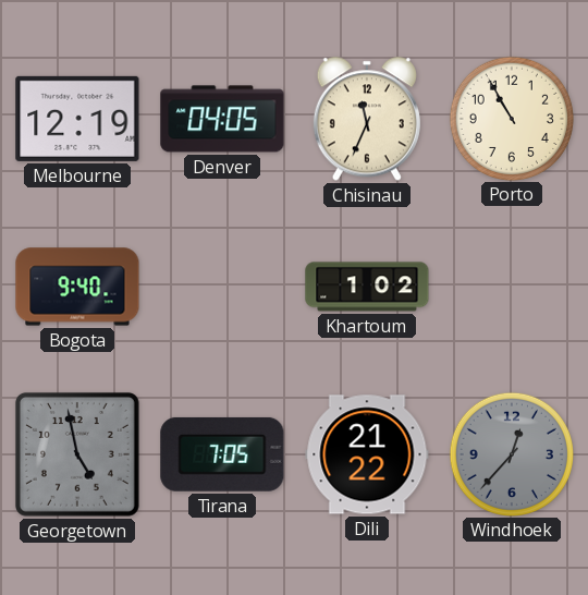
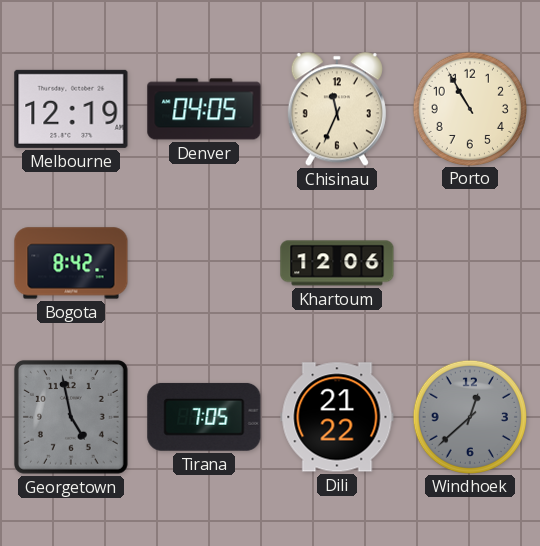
Bogota: 9:40 -> 8:42
Khartoum: 1:02 -> 12:06
Windhoek: 12:37 -> 12:38
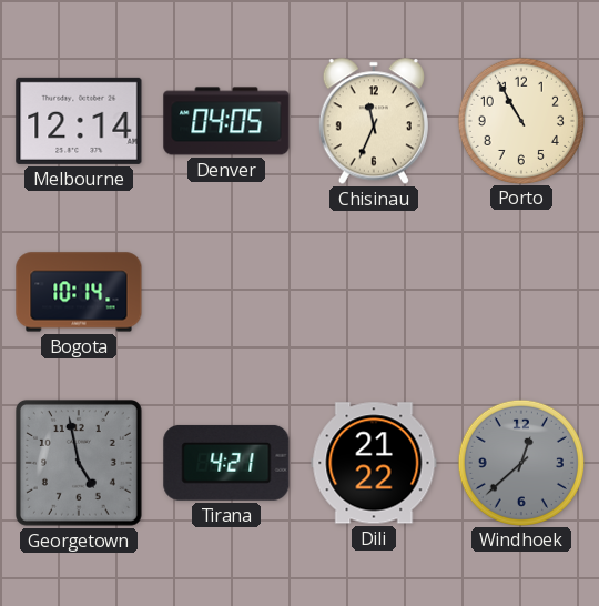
Melbourne: 12:19 -> 12:14
Bogota: 8:42 -> 10:14
Khartoum: 12:06 -> none
Tirana: 7:05 -> 4:21
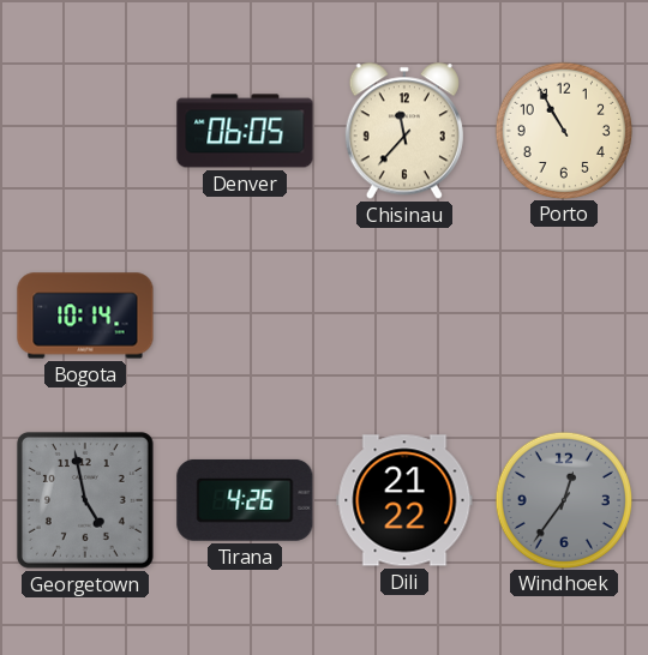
Melbourne: 12:14 -> none
Denver: 04:05 -> 06:05
Chisinau: 11:34 -> 11:37
Tirana: 4:21 -> 4:26
Windhoek: 12:38 -> 12:36
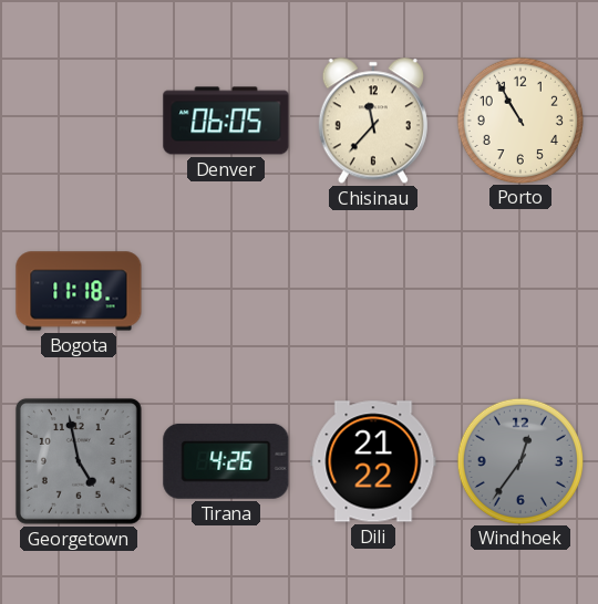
Bogota: 10:14 -> 11:18
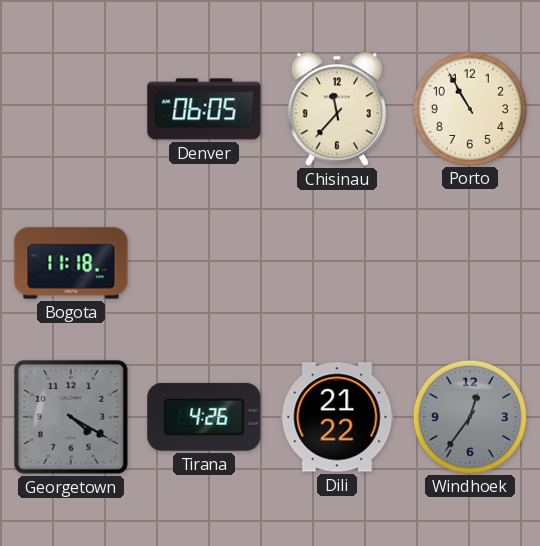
Georgetown: 4:58 -> 4:20
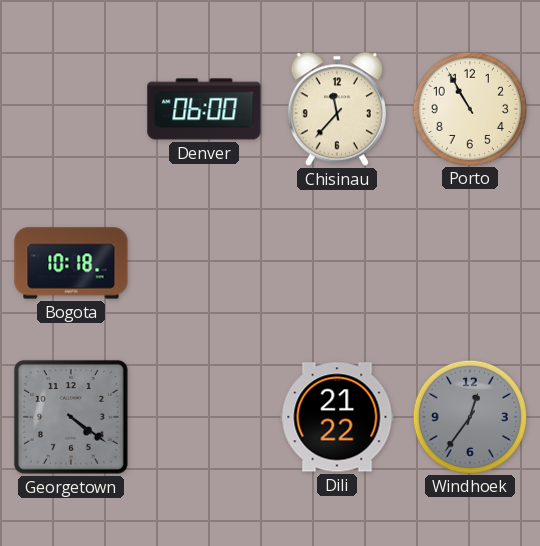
Denver: 06:05 -> 06:00
Bogota: 11:18 -> 10:18
Georgetown: 4:20 -> 4:21
Tirana: 4:26 -> none
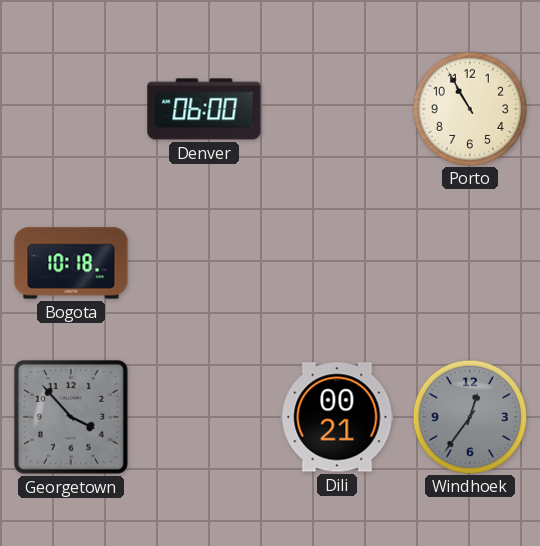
Chisinau: 11:37 -> none
Georgetown: 4:21 -> 3:53
Dili: 21:22 -> 00:21
